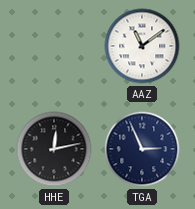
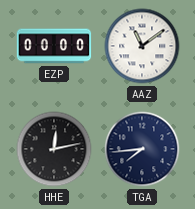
EZP: none -> 00:00
TGA: 2:56 -> 7:44
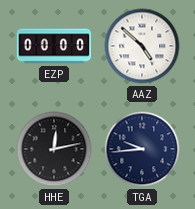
AAZ: 11:09 -> 4:52
TGA: 7:44 -> 9:44
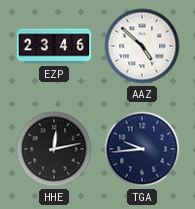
EZP: 00:00 -> 23:46
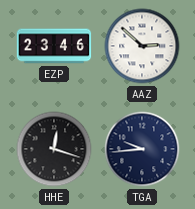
AAZ: 4:52 -> 2:52
HHE: 12:13 -> 12:18
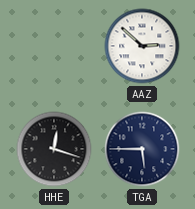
EZP: 23:46 -> none
TGA: 9:44 -> 5:45
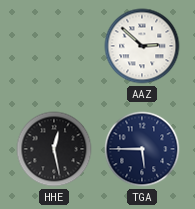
HHE: 12:18 -> 12:28
